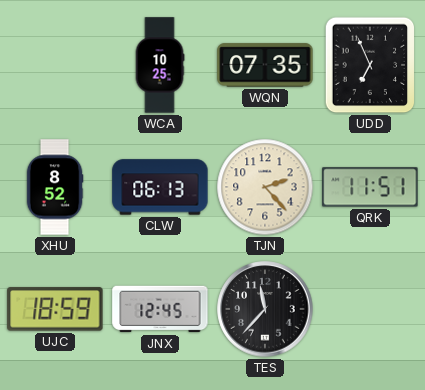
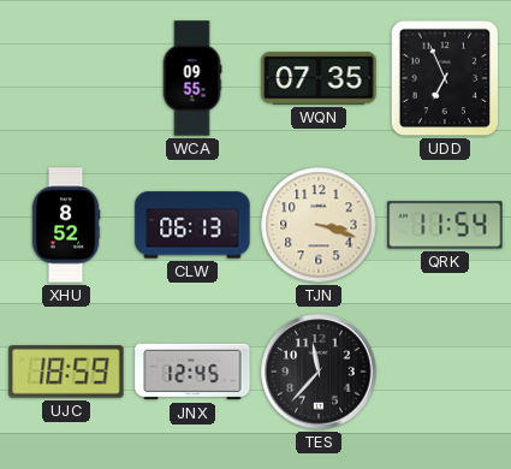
WCA: 10:25 -> 09:55
TJN: 2:23 -> 3:18
QRK: 11:51 -> 11:54
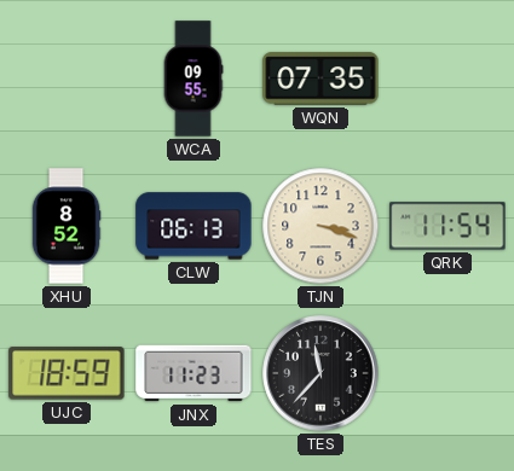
UDD: 6:56 -> none
JNX: 12:45 -> 11:23
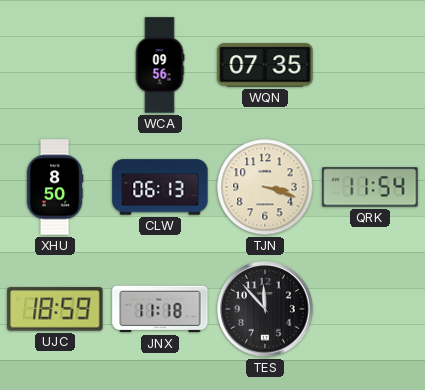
WCA: 09:55 -> 09:56
XHU: 8:52 -> 8:50
JNX: 11:23 -> 11:18
TES: 11:37 -> 11:53
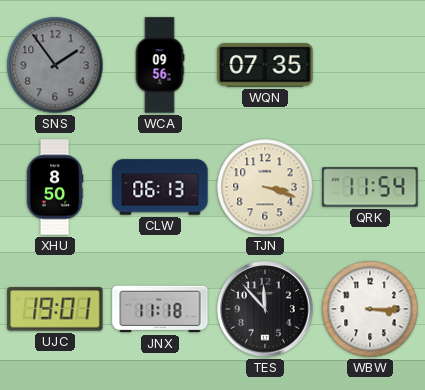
SNS: none -> 1:54
UJC: 18:59 -> 19:01
WBW: none -> 3:15
